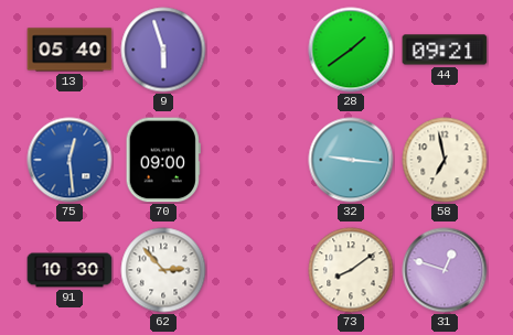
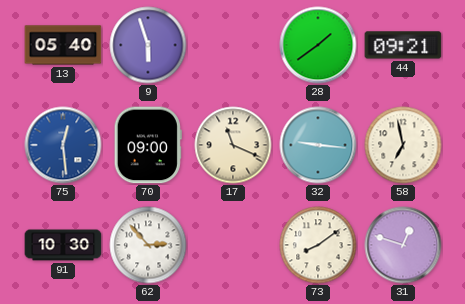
17: none -> 11:19
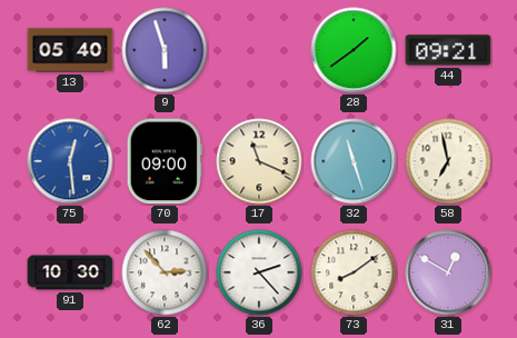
32: 9:16 -> 11:27
36: none -> 2:23
31: 12:48 -> 12:50
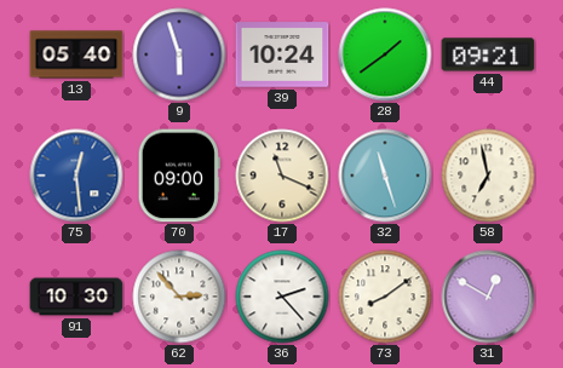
39: none -> 10:24
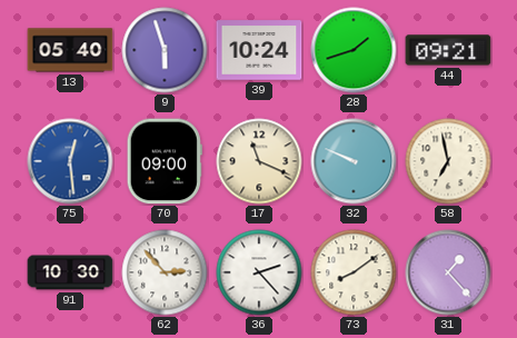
28: 1:39 -> 1:42
32: 11:27 -> 9:49
31: 12:50 -> 1:23
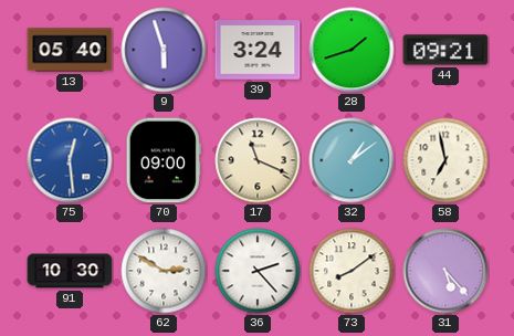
39: 10:24 -> 3:24
32: 9:49 -> 1:09
62: 2:53 -> 2:50
31: 1:23 -> 5:23
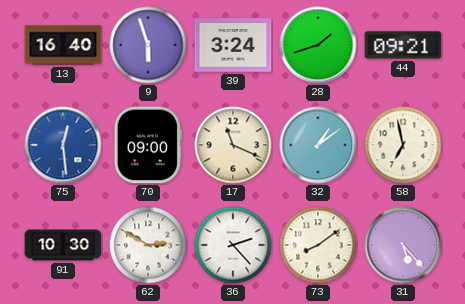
13: 05:40 -> 16:40
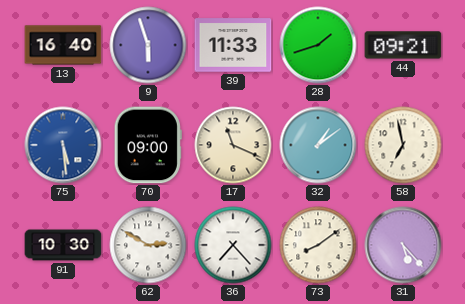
39: 3:24 -> 11:33
75: 12:29 -> 5:29
36: 2:23 -> 7:23
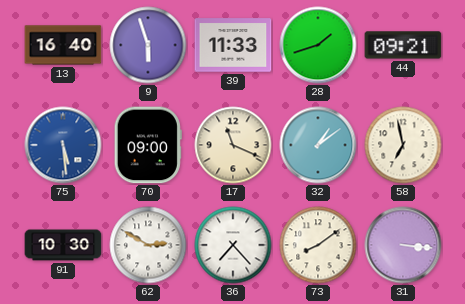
31: 5:23 -> 3:16
